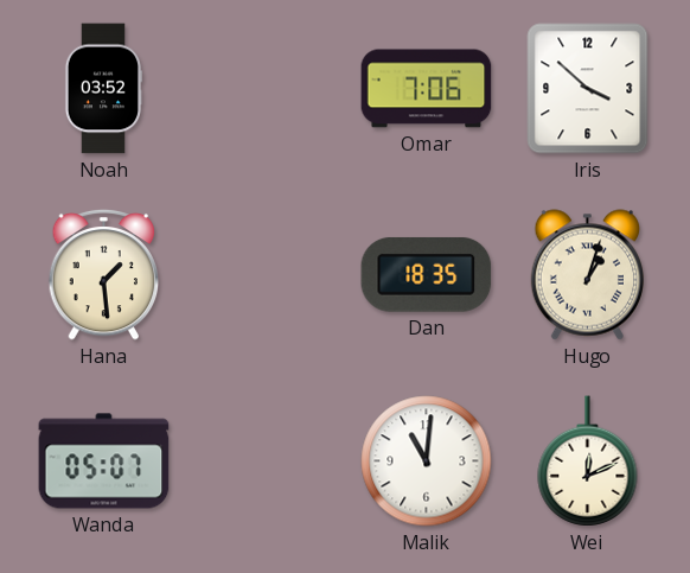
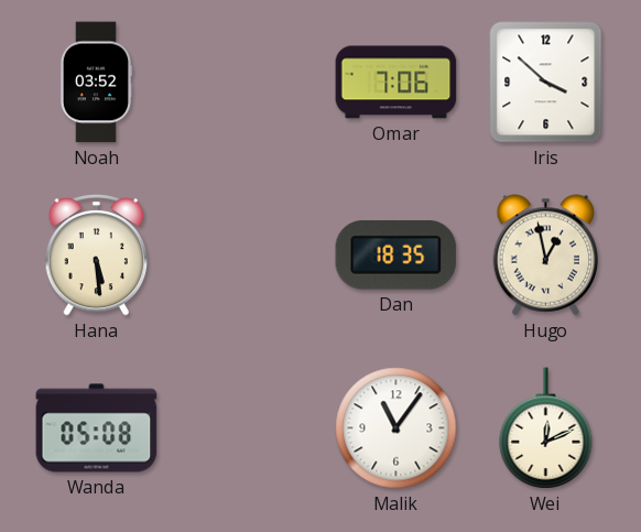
Hana: 1:29 -> 5:29
Hugo: 1:03 -> 12:58
Wanda: 05:07 -> 05:08
Malik: 11:01 -> 11:06
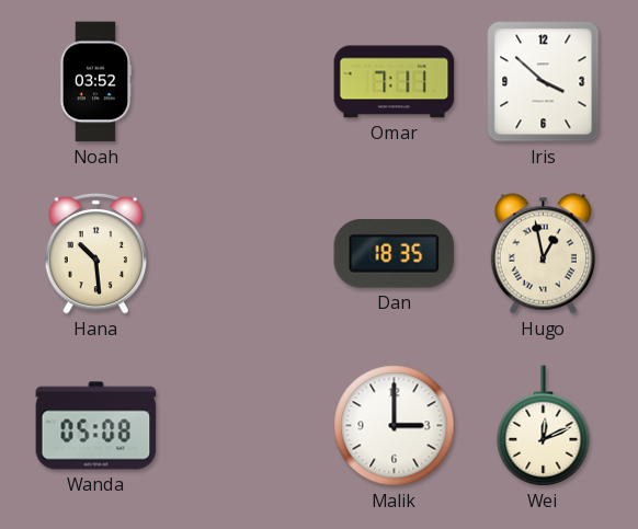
Omar: 7:06 -> 7:11
Hana: 5:29 -> 10:29
Malik: 11:06 -> 3:00
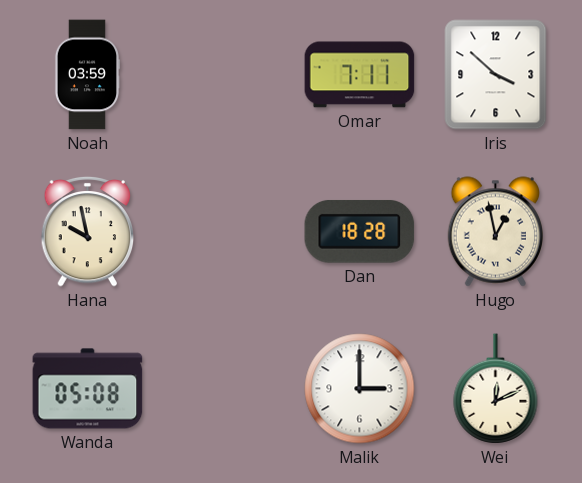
Noah: 03:52 -> 03:59
Hana: 10:29 -> 9:58
Dan: 18:35 -> 18:28
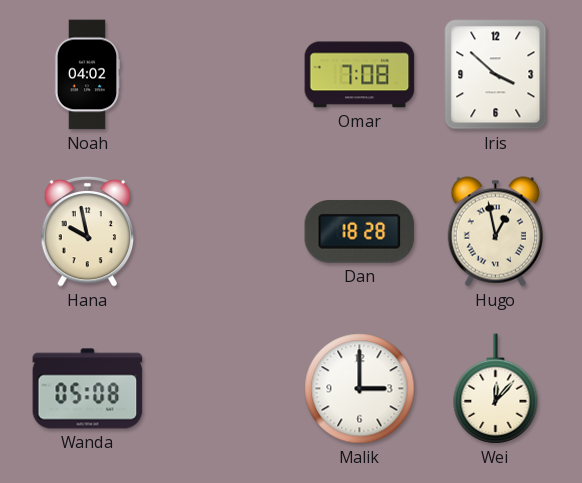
Noah: 03:59 -> 04:02
Omar: 7:11 -> 7:08
Wei: 12:11 -> 12:07
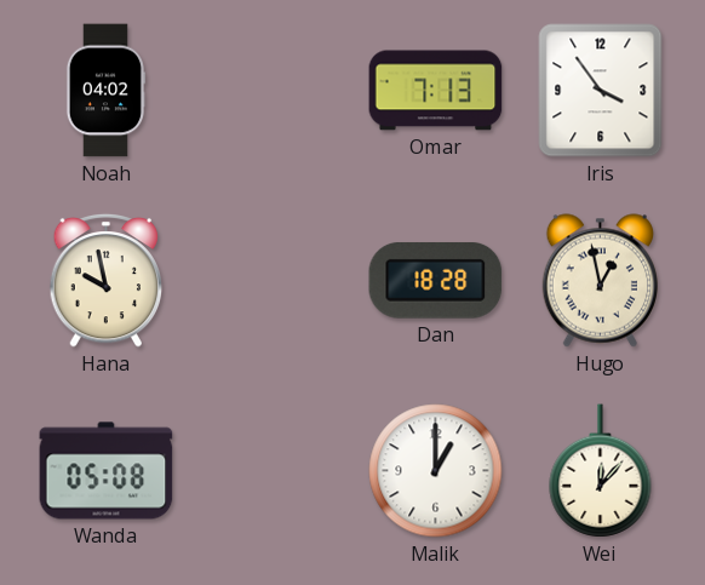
Omar: 7:08 -> 7:13
Iris: 3:52 -> 3:54
Malik: 3:00 -> 1:00
